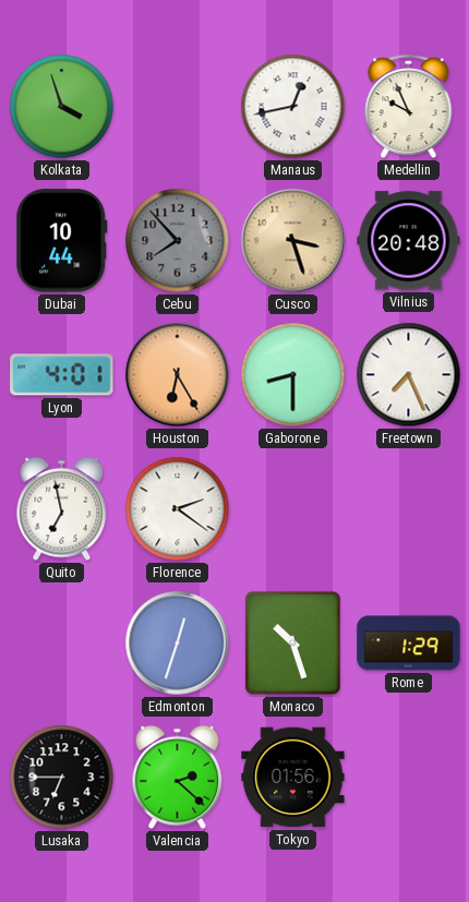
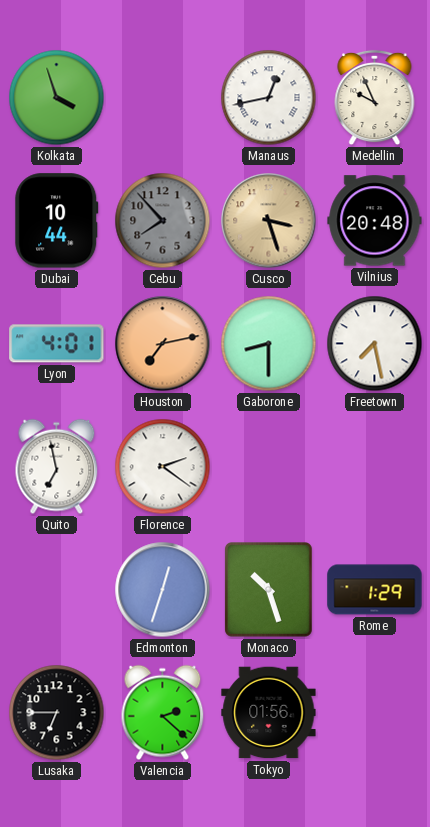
Houston: 6:25 -> 7:13
Freetown: 7:26 -> 7:28
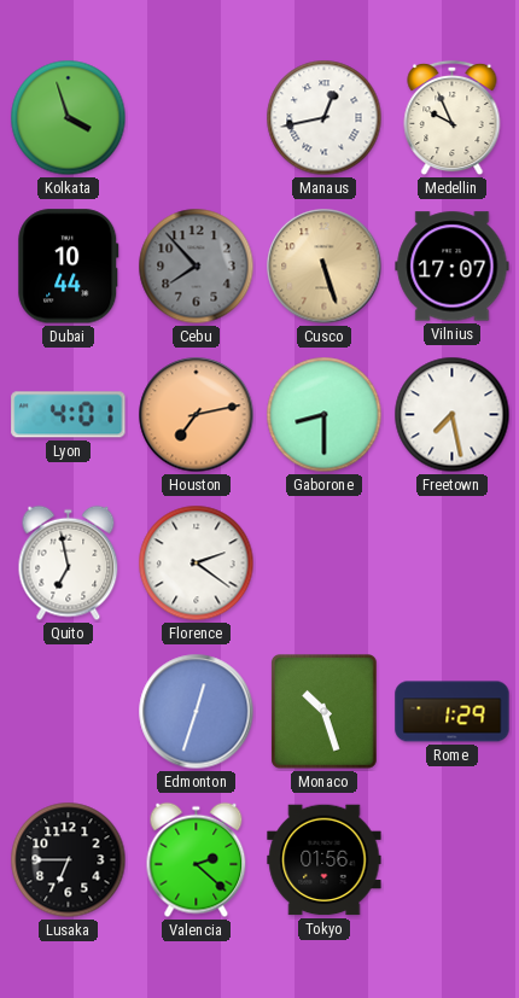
Cusco: 3:27 -> 5:27
Vilnius: 20:48 -> 17:07
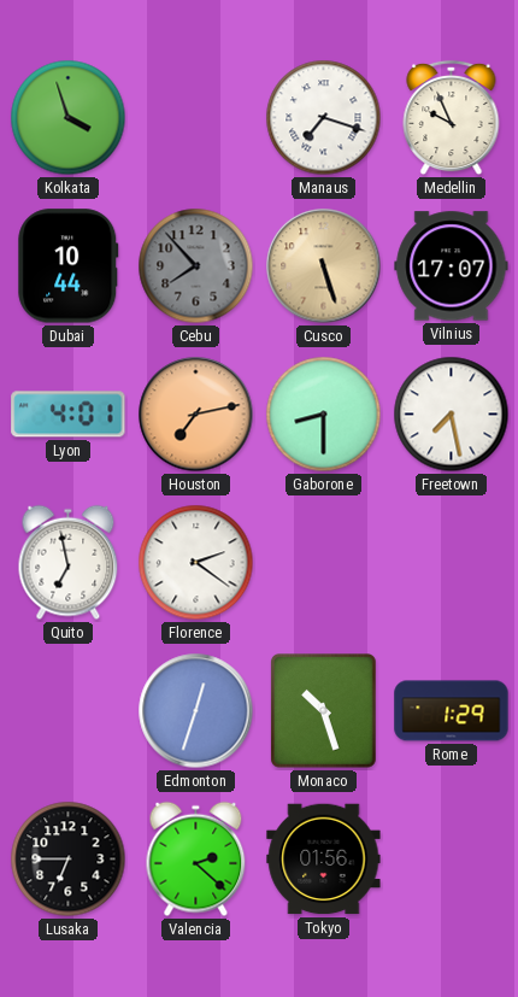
Manaus: 12:43 -> 7:18
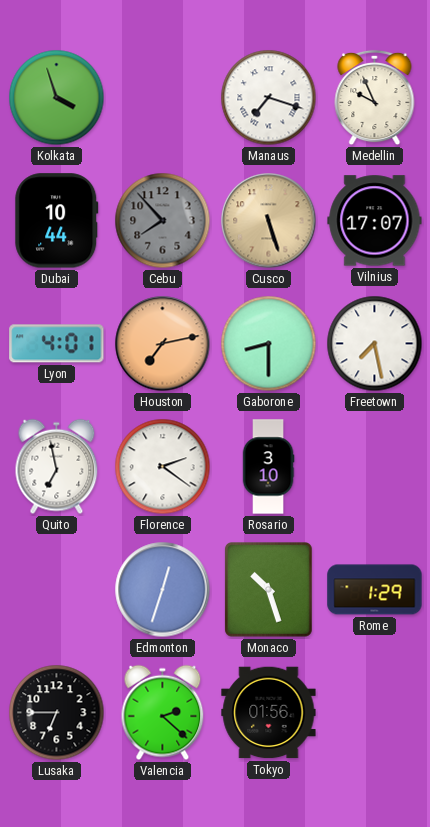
Rosario: none -> 3:10
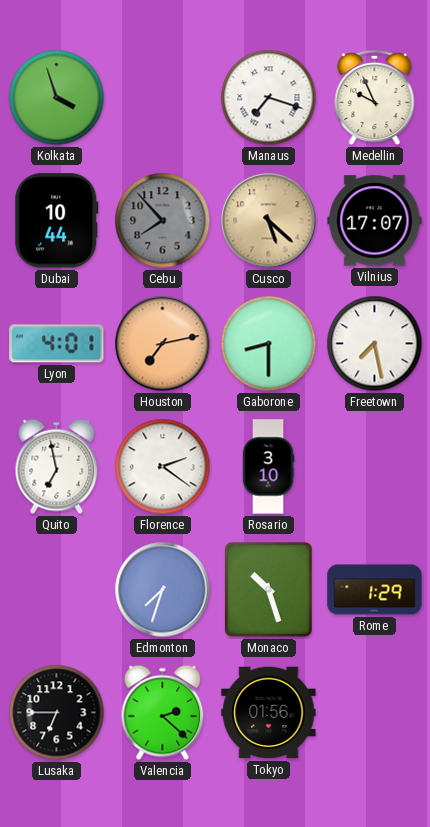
Cusco: 5:27 -> 5:22
Edmonton: 12:33 -> 7:33
